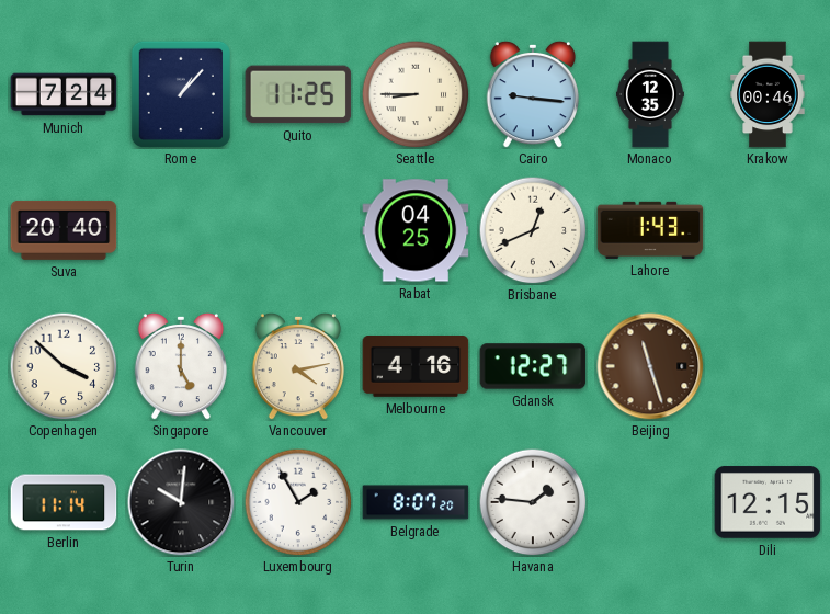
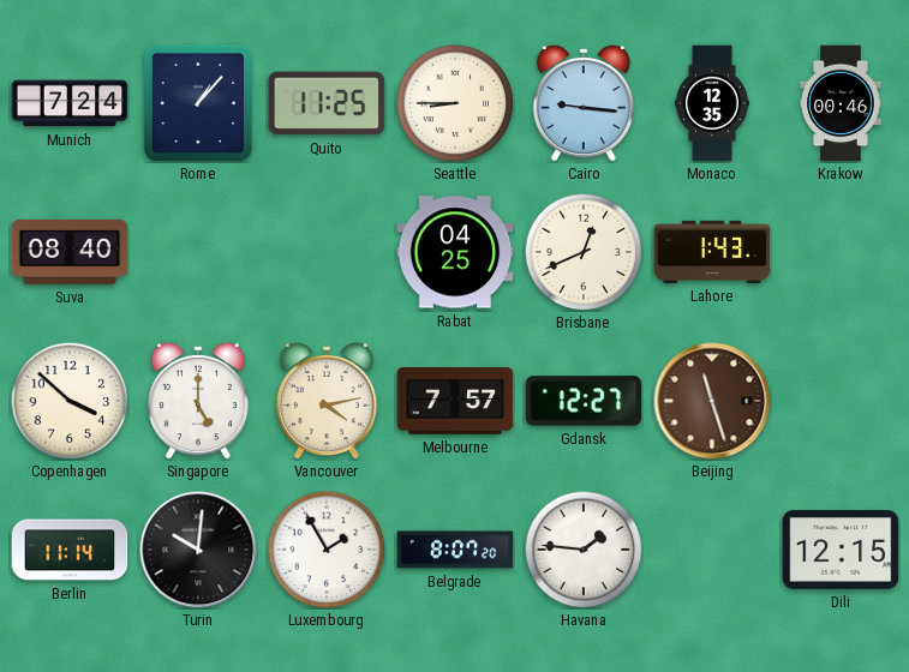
Suva: 20:40 -> 08:40
Melbourne: 4:16 -> 7:57
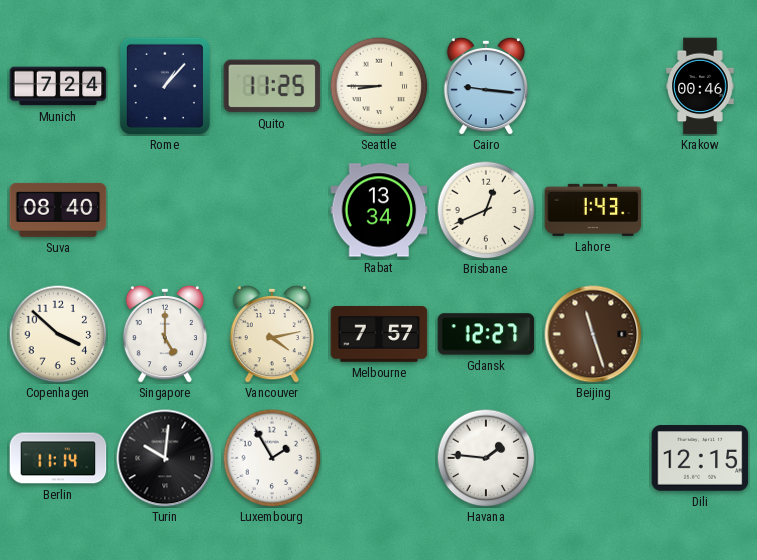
Monaco: 12:35 -> none
Rabat: 04:25 -> 13:34
Belgrade: 8:07 -> none
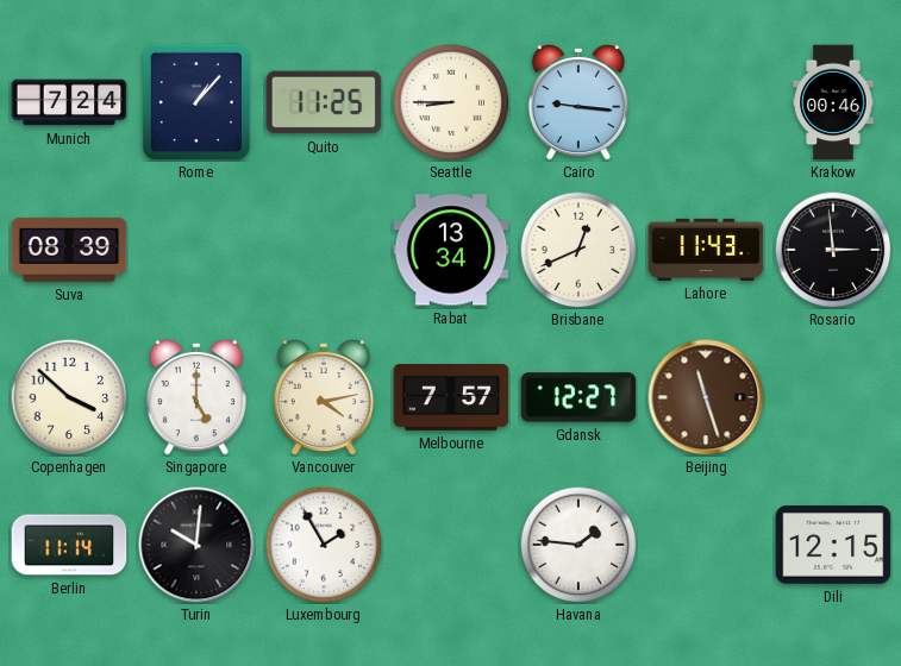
Suva: 08:40 -> 08:39
Lahore: 1:43 -> 11:43
Rosario: none -> 2:59
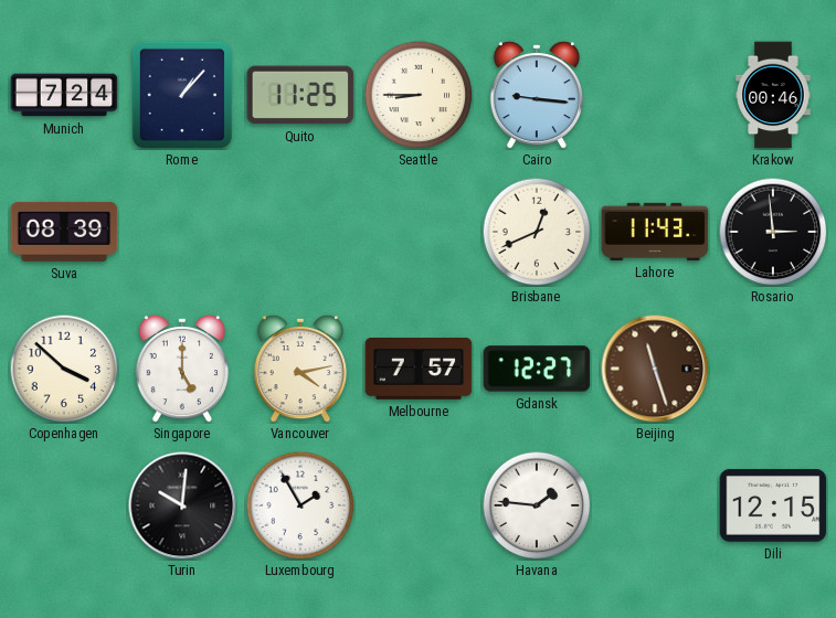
Rabat: 13:34 -> none
Berlin: 11:14 -> none
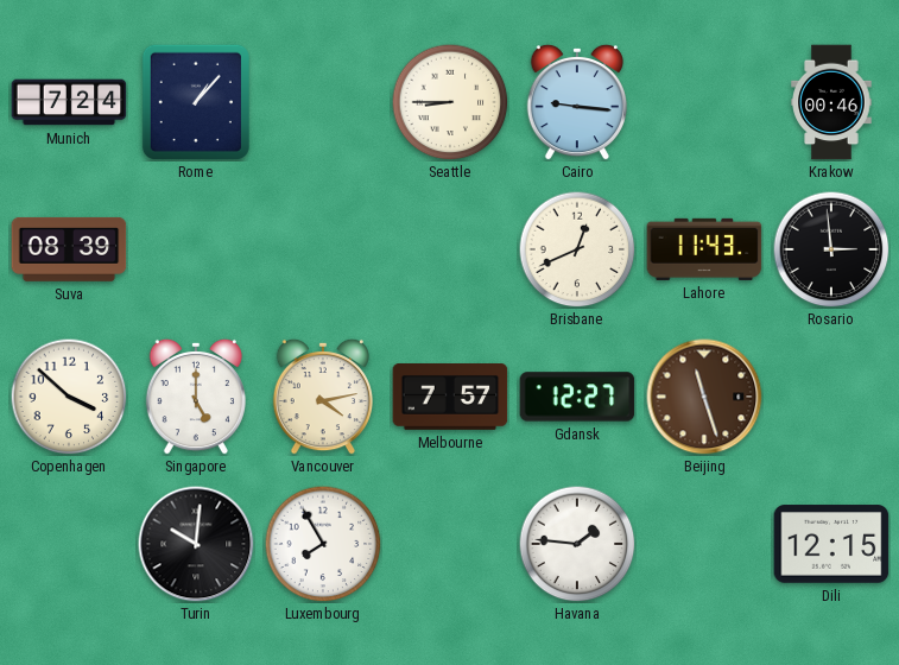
Quito: 11:25 -> none
Luxembourg: 1:55 -> 7:55
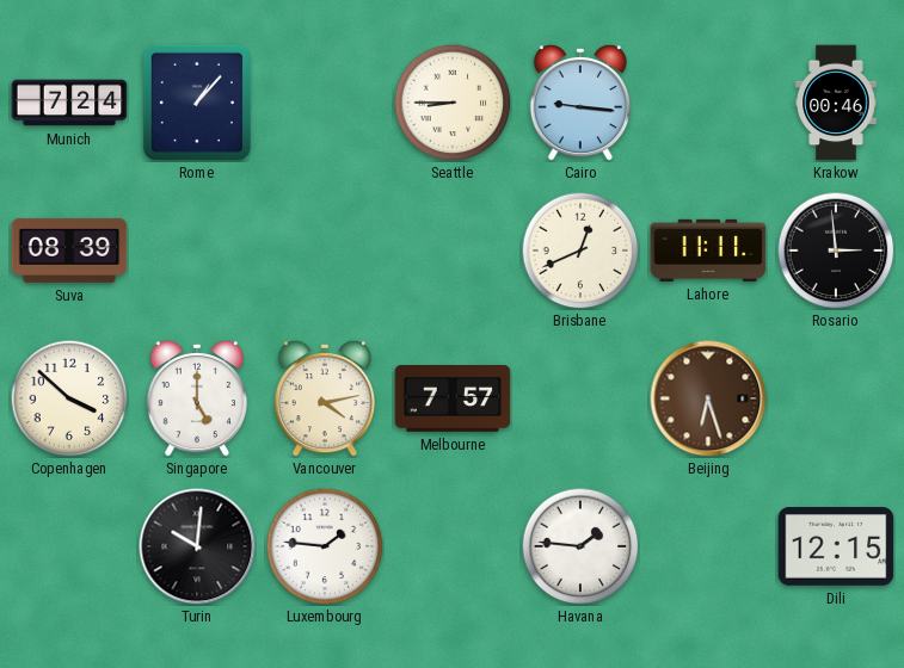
Lahore: 11:43 -> 11:11
Gdansk: 12:27 -> none
Beijing: 11:27 -> 6:27
Luxembourg: 7:55 -> 1:46
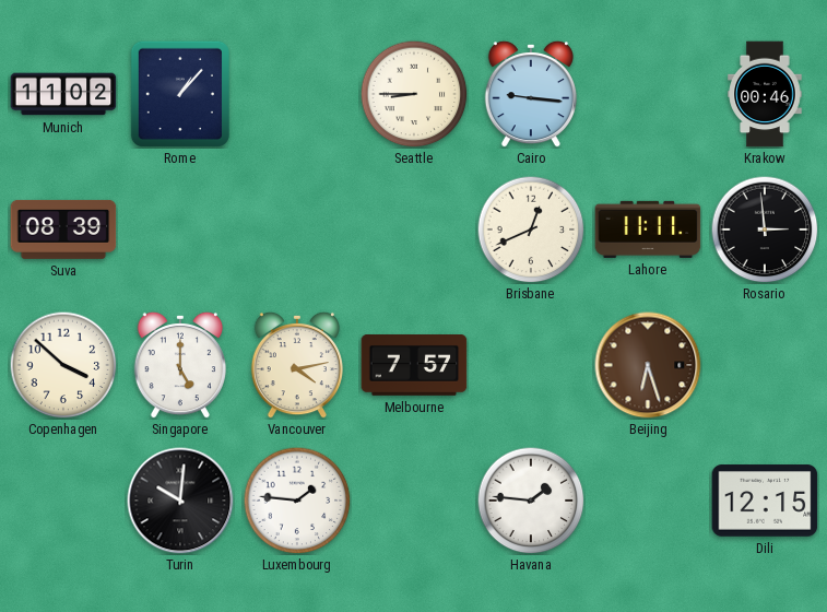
Munich: 7:24 -> 11:02
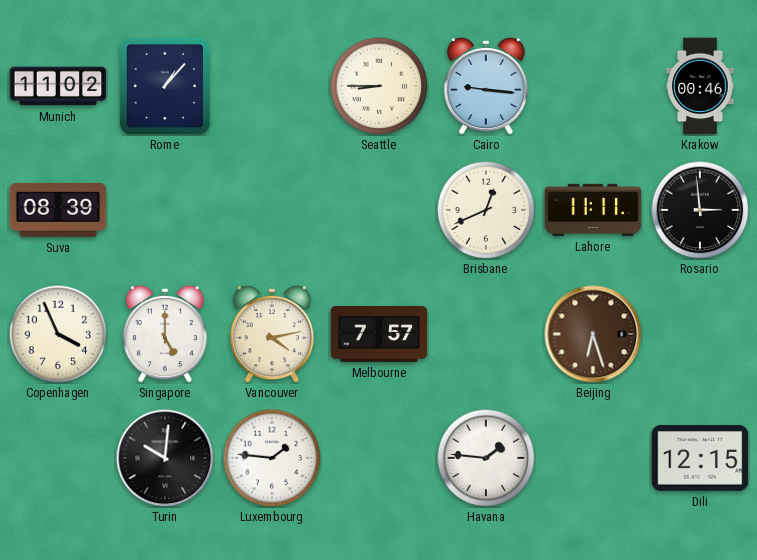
Copenhagen: 3:52 -> 3:56
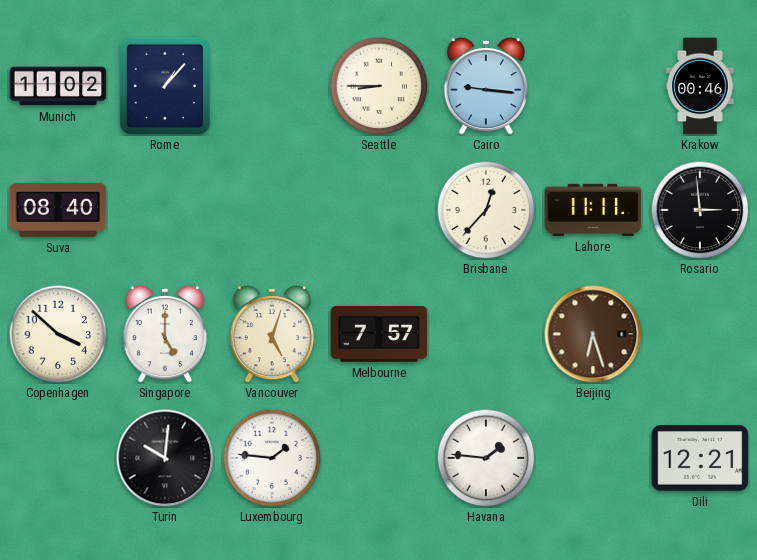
Suva: 08:39 -> 08:40
Brisbane: 12:41 -> 12:37
Copenhagen: 3:56 -> 3:52
Vancouver: 4:13 -> 5:03
Dili: 12:15 -> 12:21
